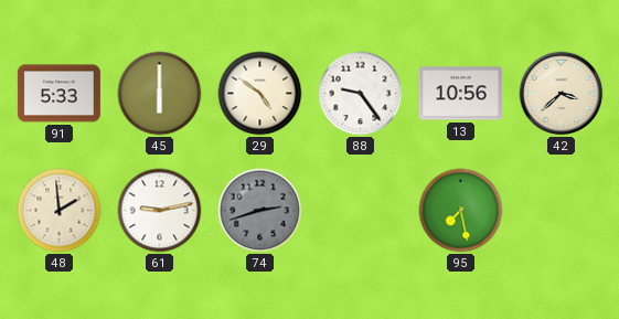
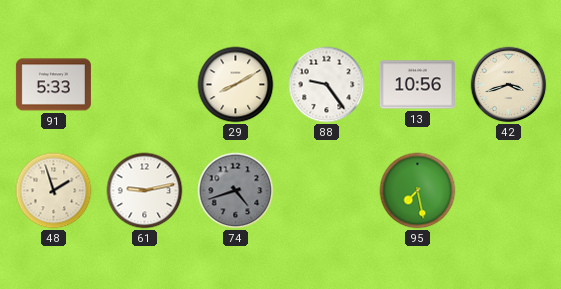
45: 6:00 -> none
29: 4:51 -> 8:10
42: 3:38 -> 3:42
48: 1:59 -> 1:57
74: 2:42 -> 4:42
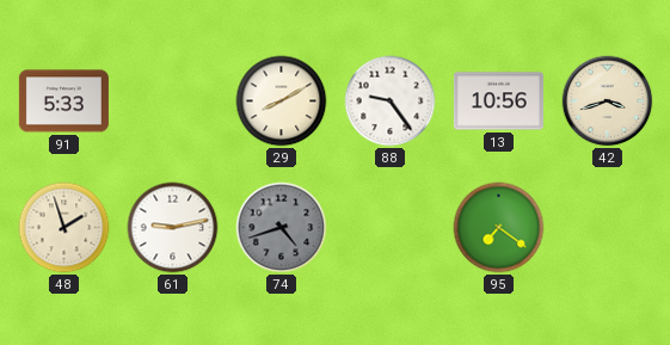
95: 7:28 -> 7:21
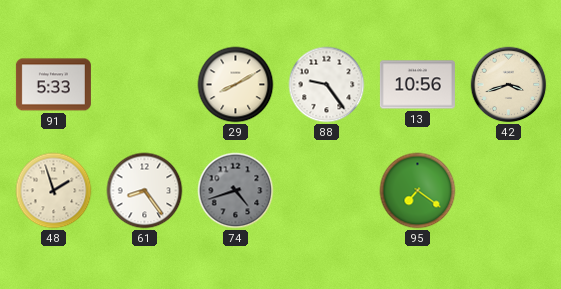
61: 9:13 -> 8:24
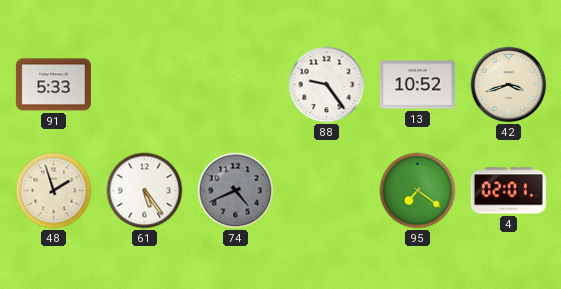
29: 8:10 -> none
13: 10:56 -> 10:52
61: 8:24 -> 5:24
74: 4:42 -> 4:41
4: none -> 02:01
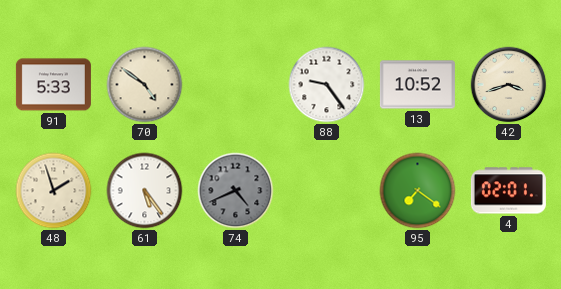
70: none -> 4:51
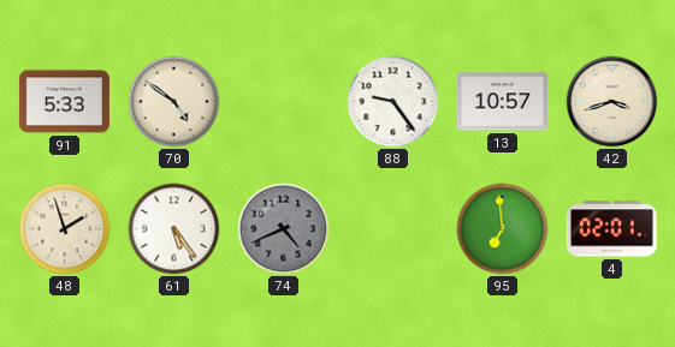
13: 10:52 -> 10:57
95: 7:21 -> 6:59
